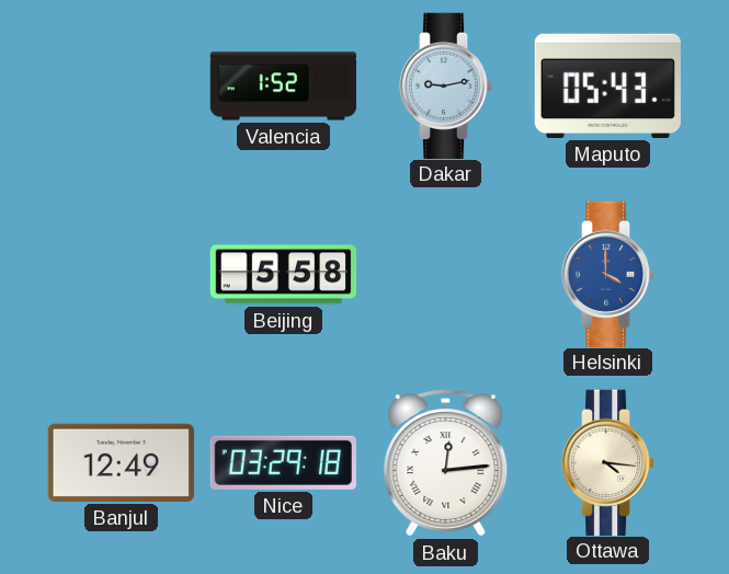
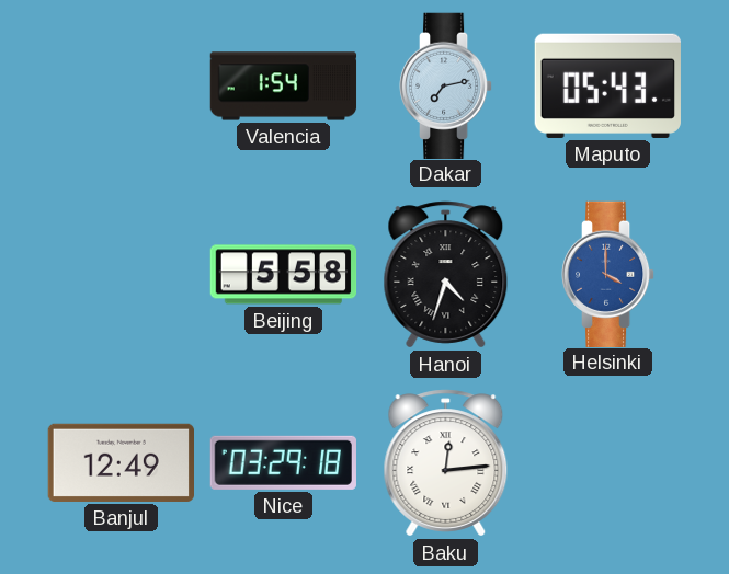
Valencia: 1:52 -> 1:54
Dakar: 9:13 -> 7:13
Hanoi: none -> 4:33
Ottawa: 4:16 -> none
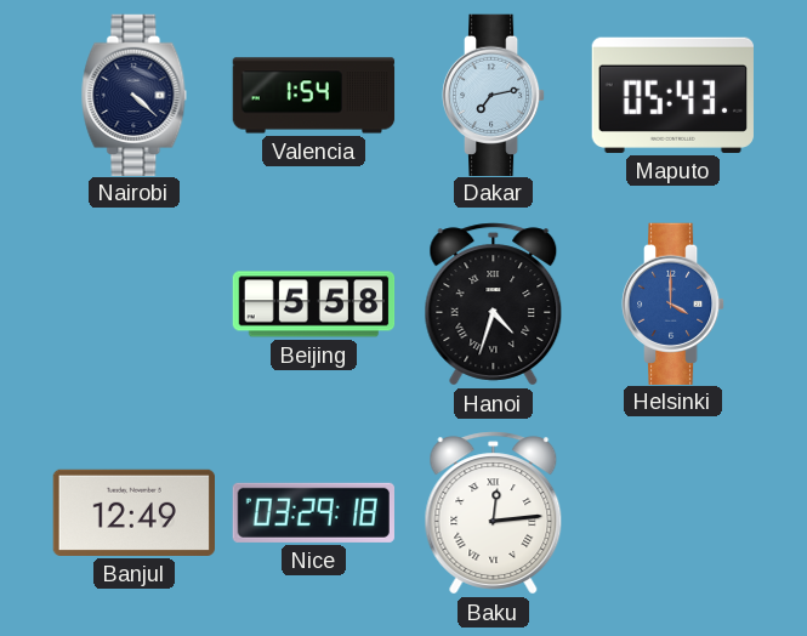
Nairobi: none -> 4:22
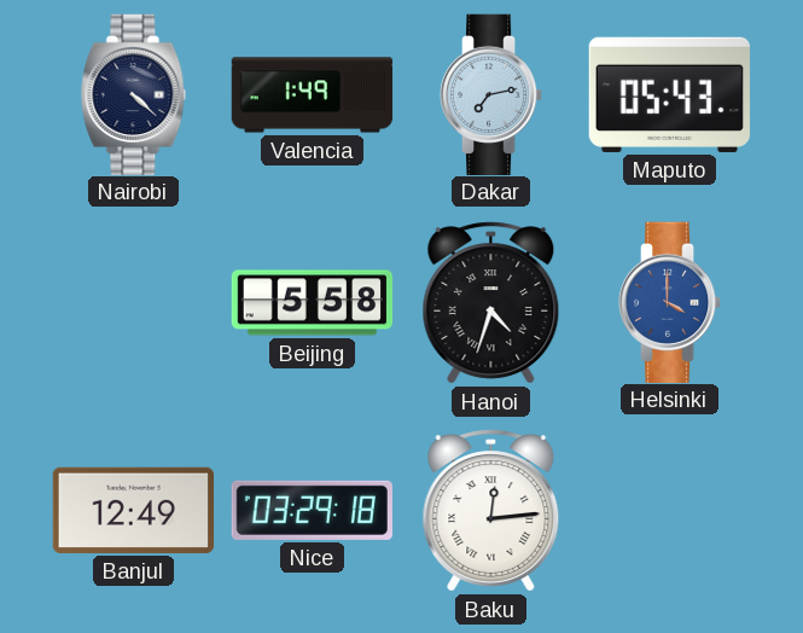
Valencia: 1:54 -> 1:49
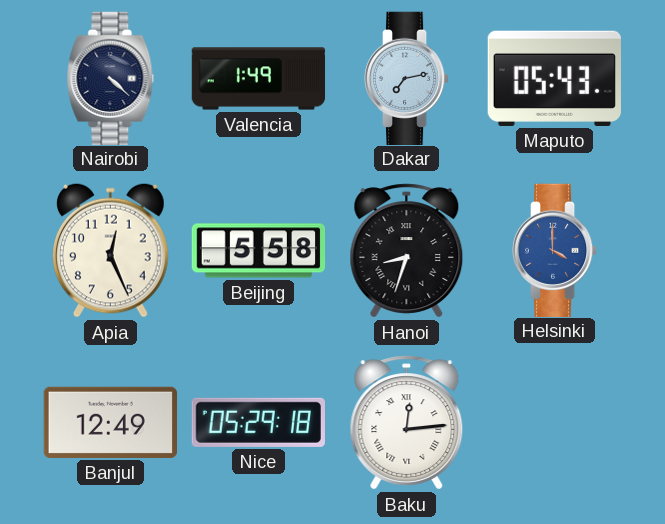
Apia: none -> 12:26
Hanoi: 4:33 -> 8:33
Nice: 03:29 -> 05:29
